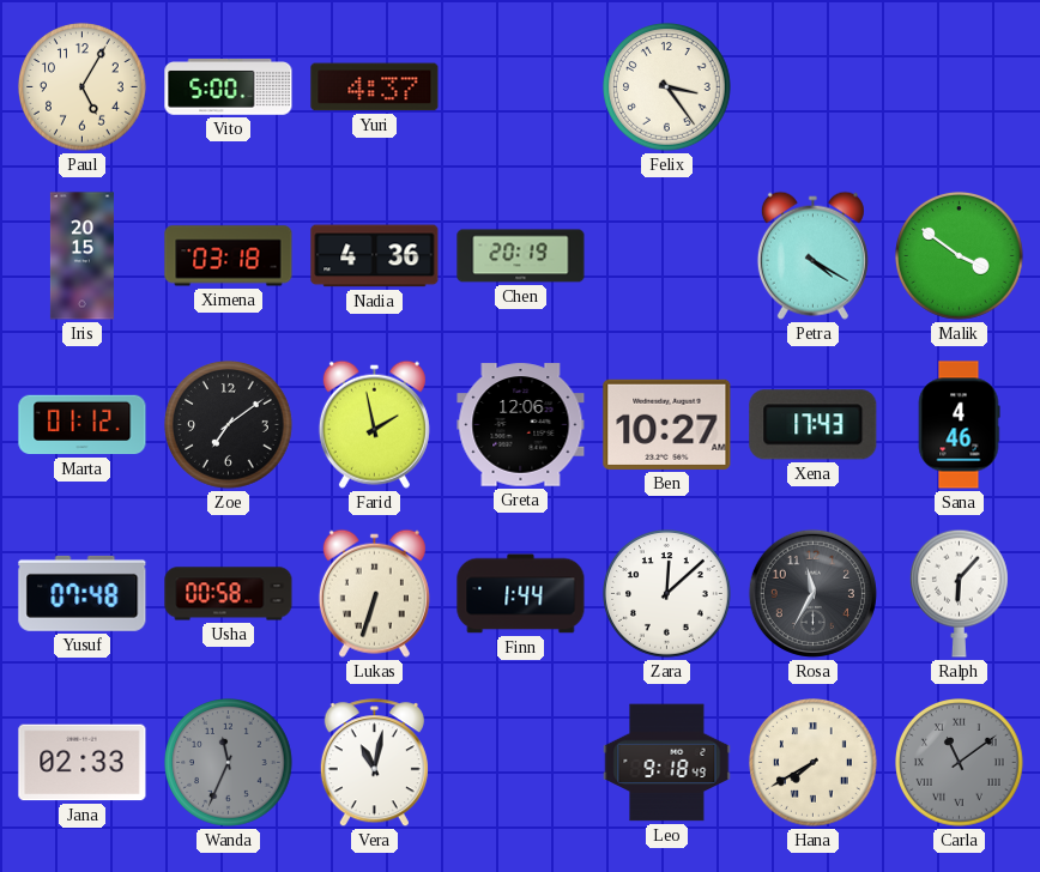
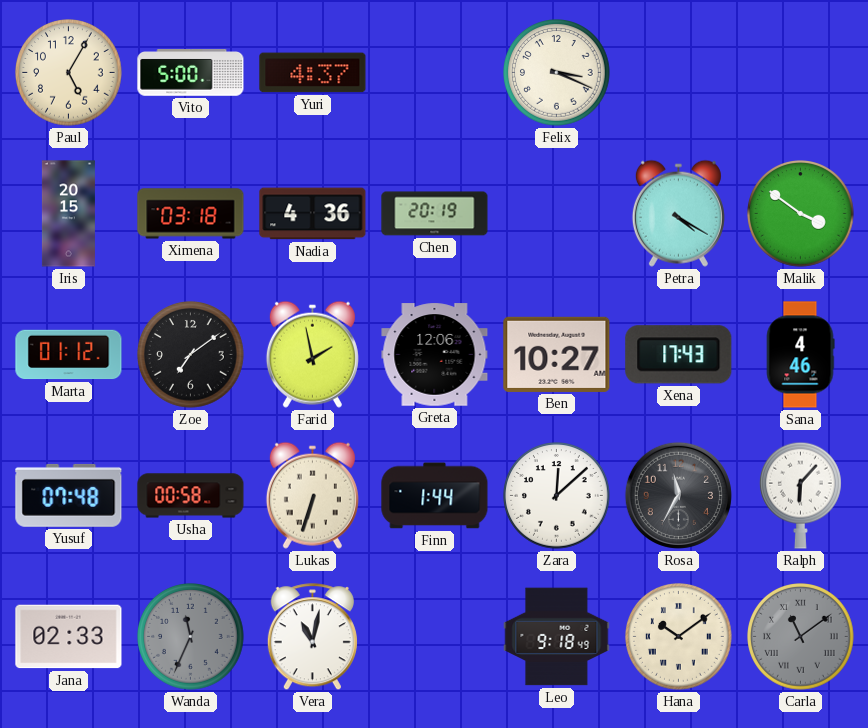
Felix: 3:24 -> 3:19
Hana: 7:40 -> 10:09
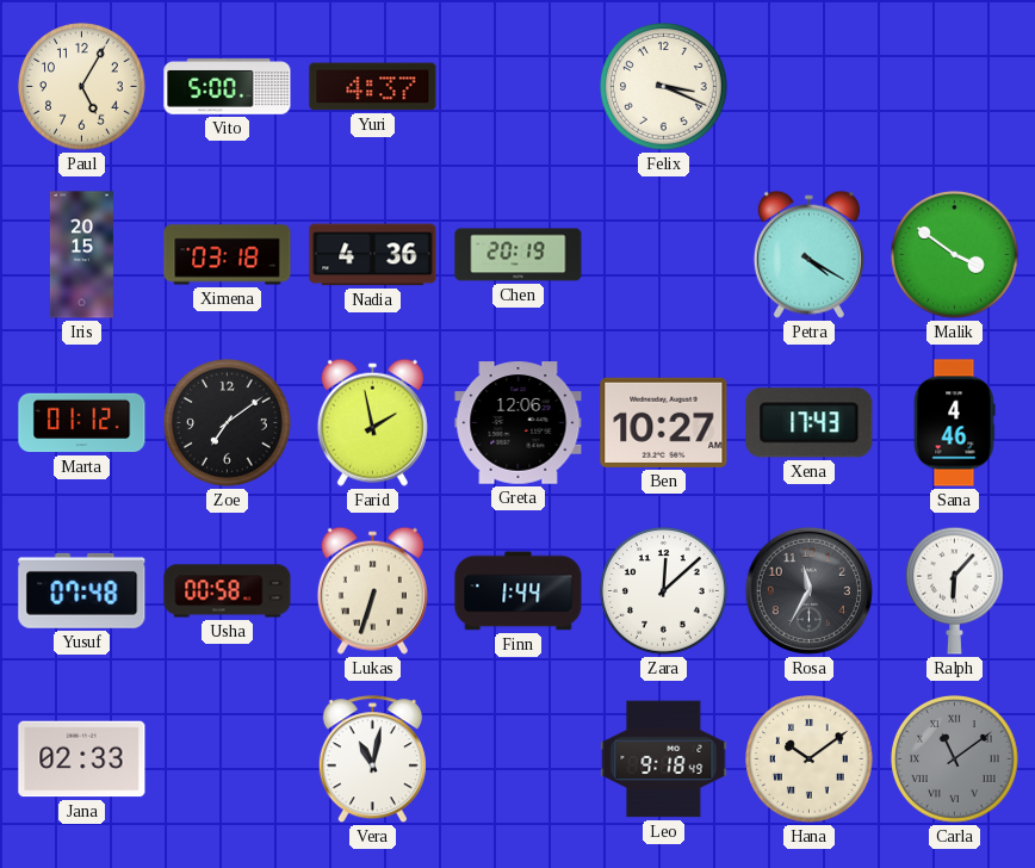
Wanda: 11:34 -> none
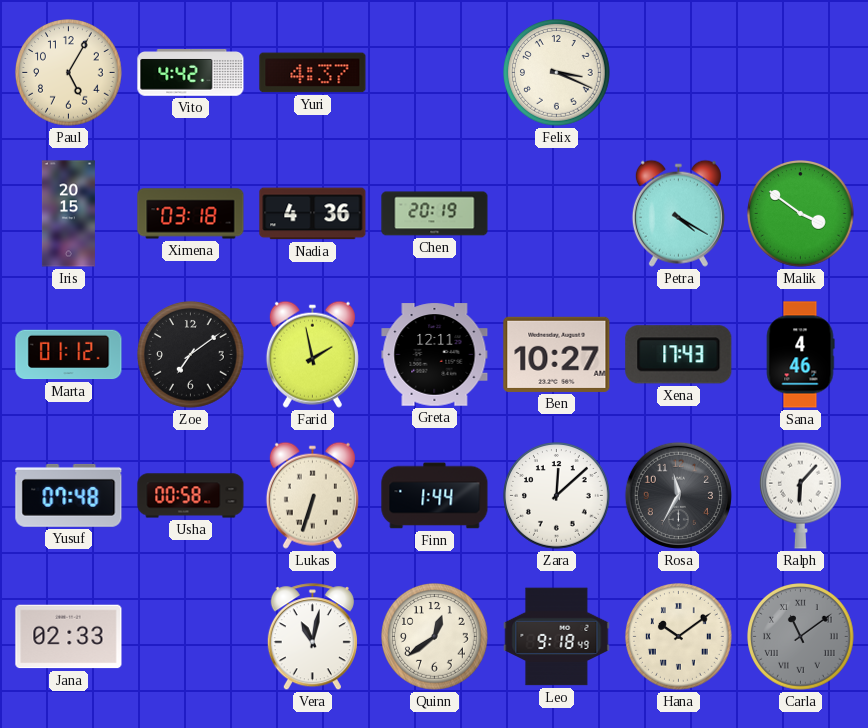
Vito: 5:00 -> 4:42
Greta: 12:06 -> 12:11
Quinn: none -> 12:39
